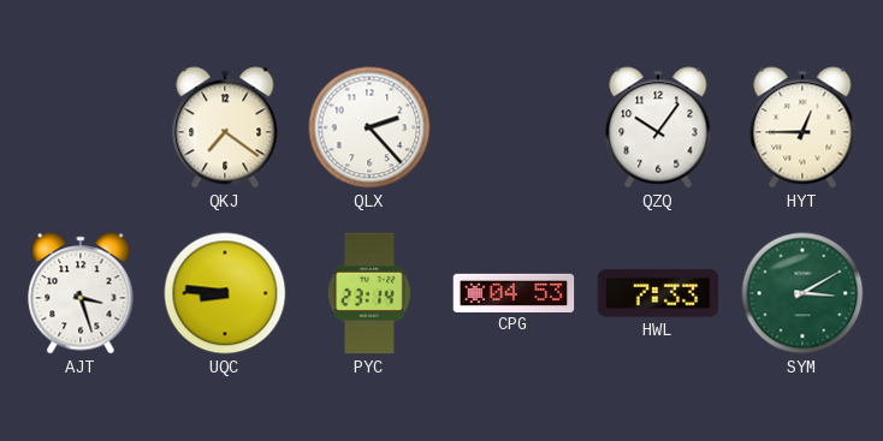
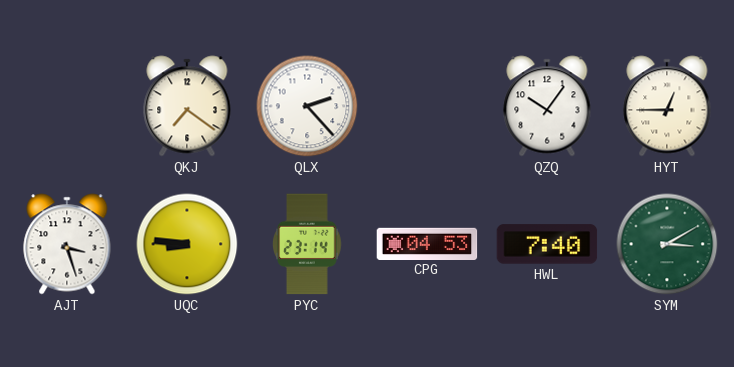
HWL: 7:33 -> 7:40
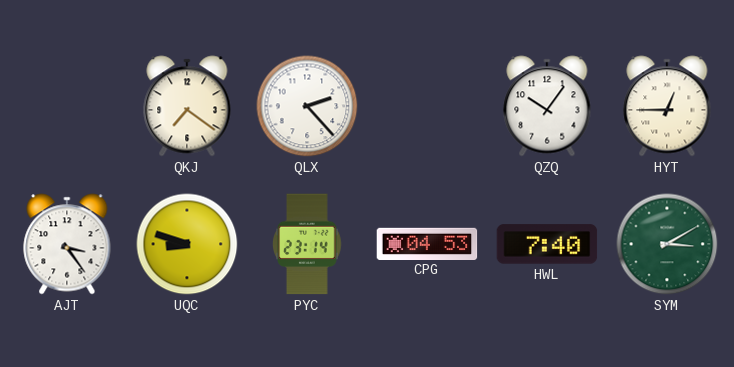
AJT: 3:27 -> 3:24
UQC: 8:46 -> 8:48
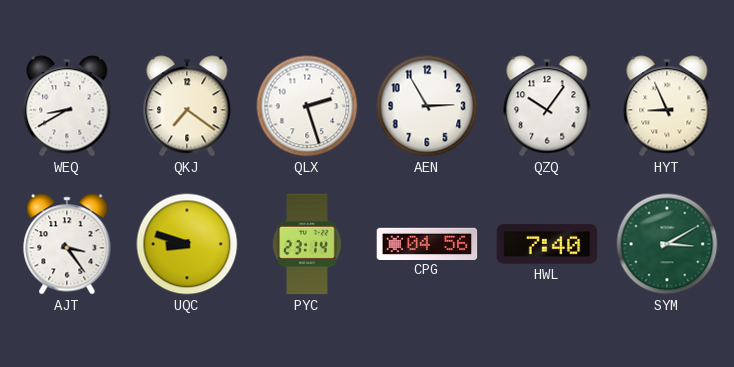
WEQ: none -> 8:40
QLX: 2:23 -> 2:27
AEN: none -> 2:55
HYT: 12:45 -> 8:56
CPG: 04:53 -> 04:56
